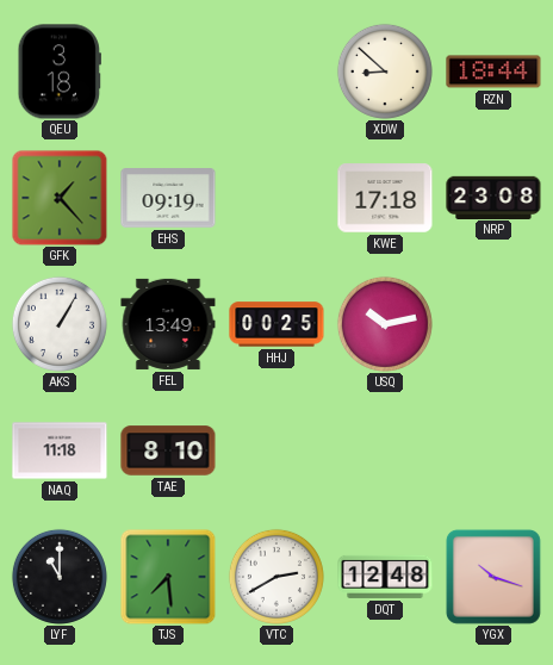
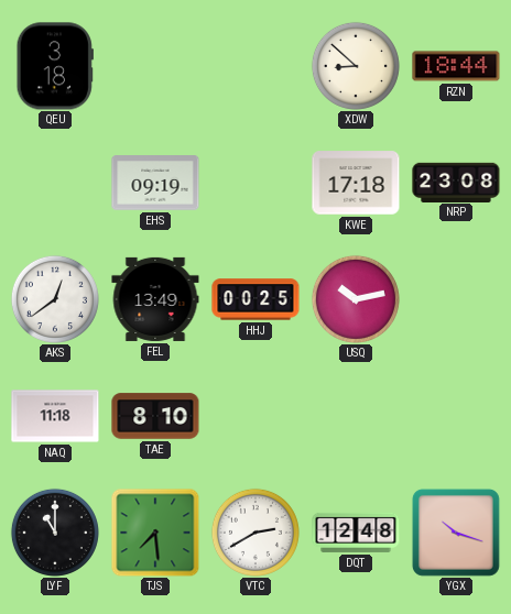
GFK: 1:23 -> none
AKS: 1:05 -> 12:39
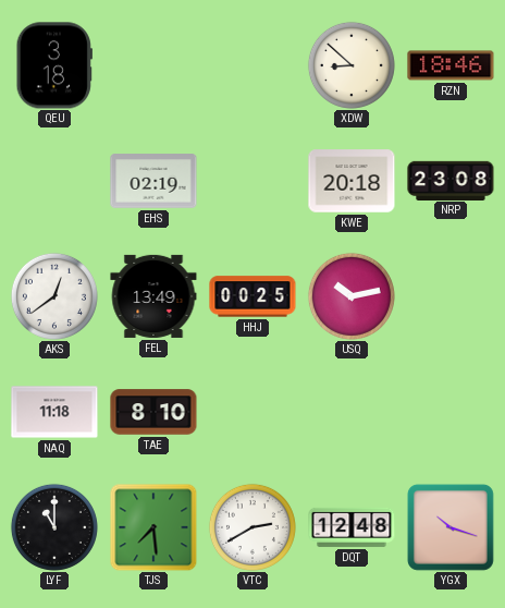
RZN: 18:44 -> 18:46
EHS: 09:19 -> 02:19
KWE: 17:18 -> 20:18
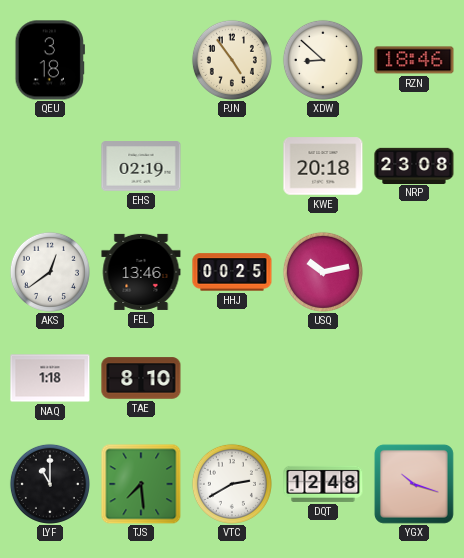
PJN: none -> 4:54
FEL: 13:49 -> 13:46
NAQ: 11:18 -> 1:18
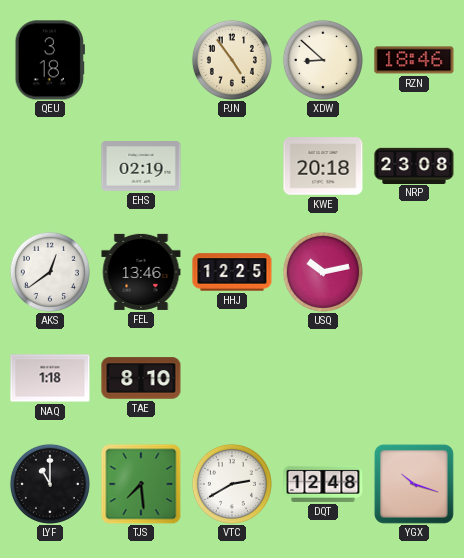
HHJ: 00:25 -> 12:25
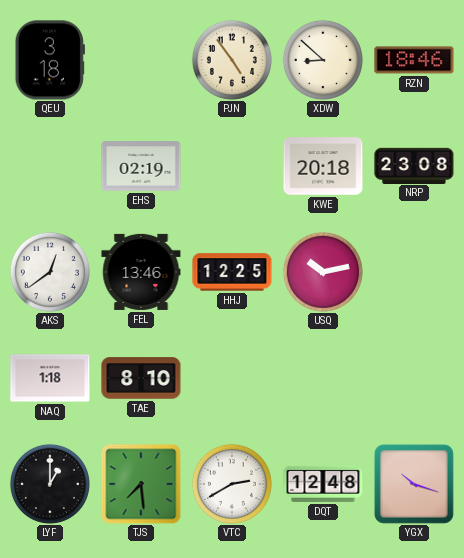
LYF: 11:00 -> 1:00
